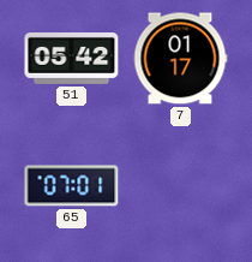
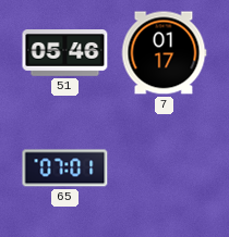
51: 05:42 -> 05:46
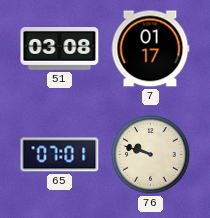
51: 05:46 -> 03:08
76: none -> 9:48
